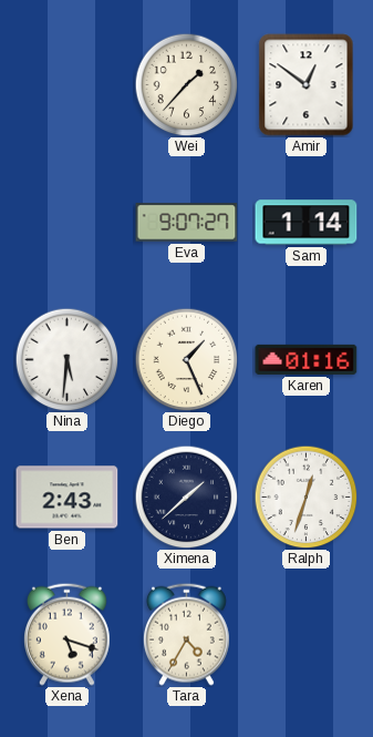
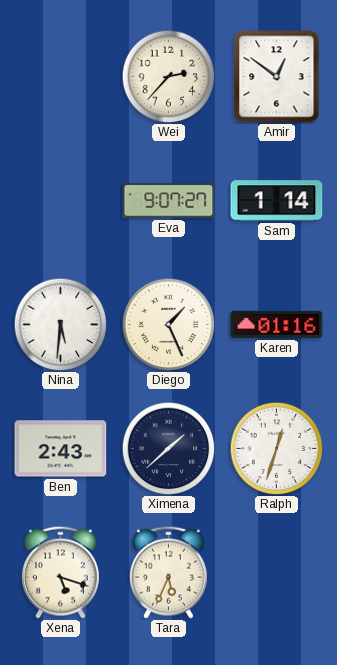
Wei: 1:37 -> 2:37
Tara: 4:35 -> 5:34
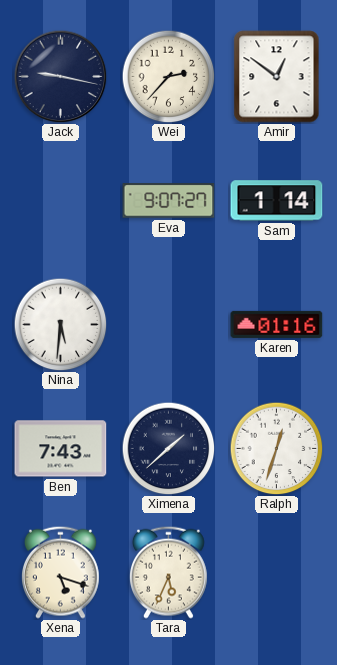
Jack: none -> 9:17
Diego: 1:26 -> none
Ben: 2:43 -> 7:43
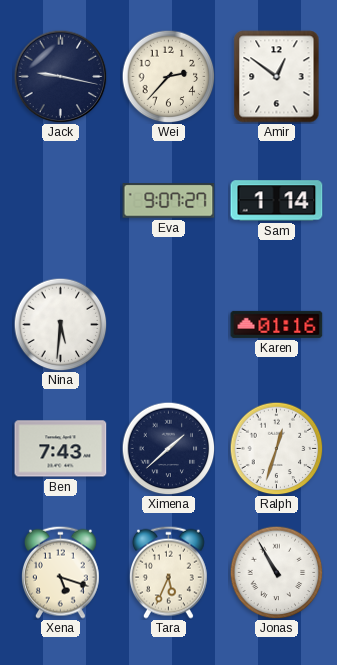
Jonas: none -> 10:55
